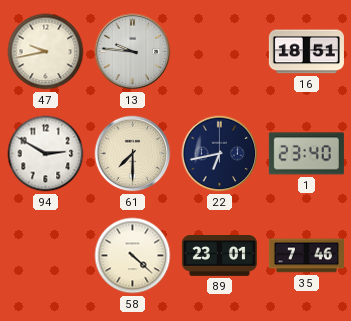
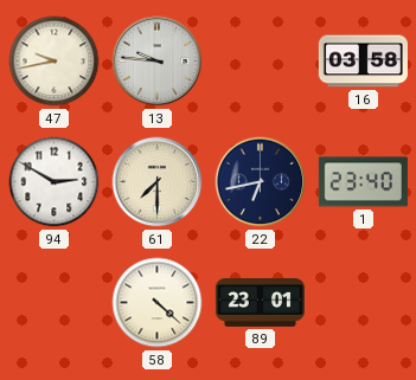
16: 18:51 -> 03:58
35: 7:46 -> none
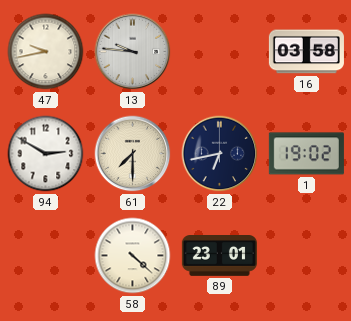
1: 23:40 -> 19:02
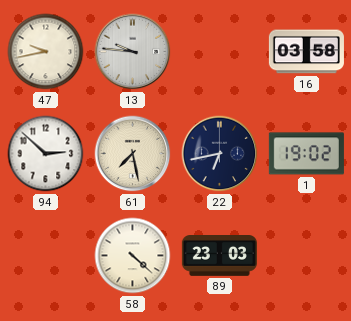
94: 2:50 -> 2:52
61: 7:30 -> 7:28
89: 23:01 -> 23:03
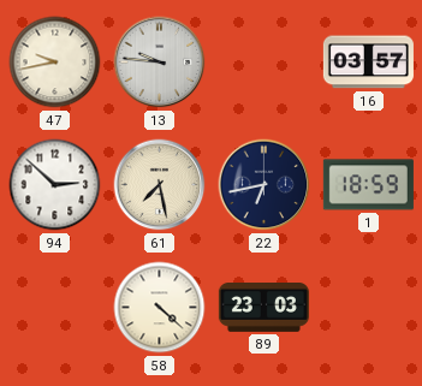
16: 03:58 -> 03:57
1: 19:02 -> 18:59
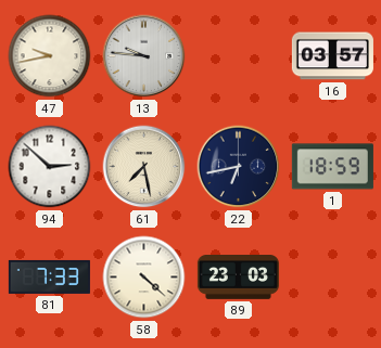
81: none -> 7:33
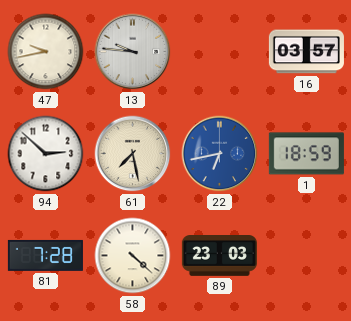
22 dial: navy -> blue
81: 7:33 -> 7:28
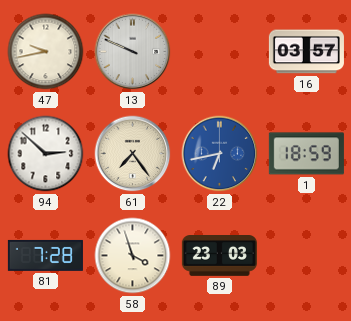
13: 9:46 -> 9:49
61: 7:28 -> 7:24
58: 4:22 -> 3:57
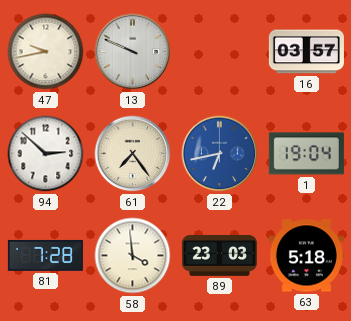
1: 18:59 -> 19:04
58: 3:57 -> 3:59
63: none -> 5:18
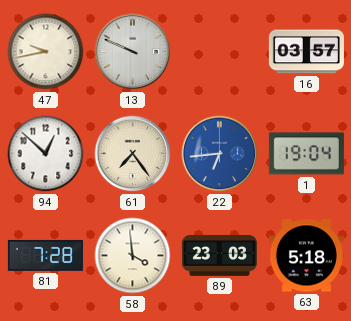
94: 2:52 -> 12:52
22: 6:43 -> 6:44
